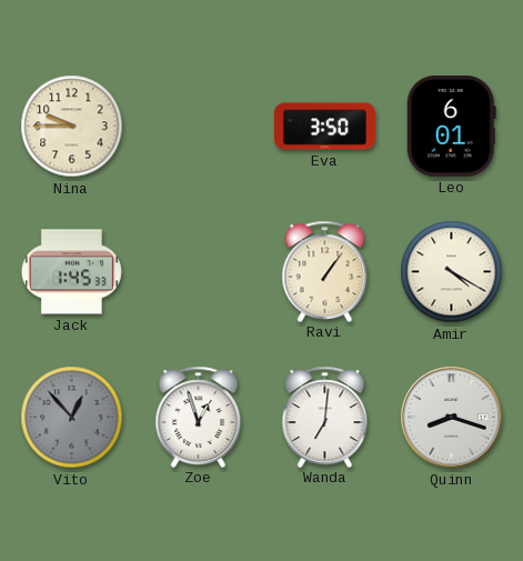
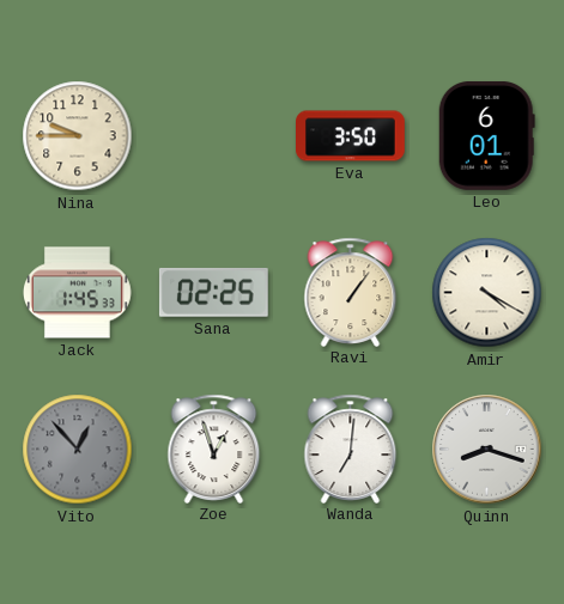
Sana: none -> 02:25
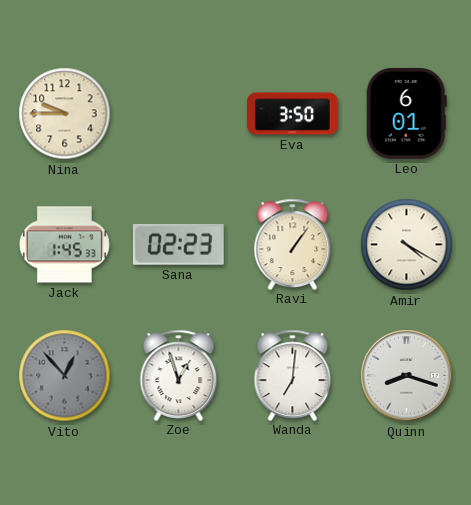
Sana: 02:25 -> 02:23
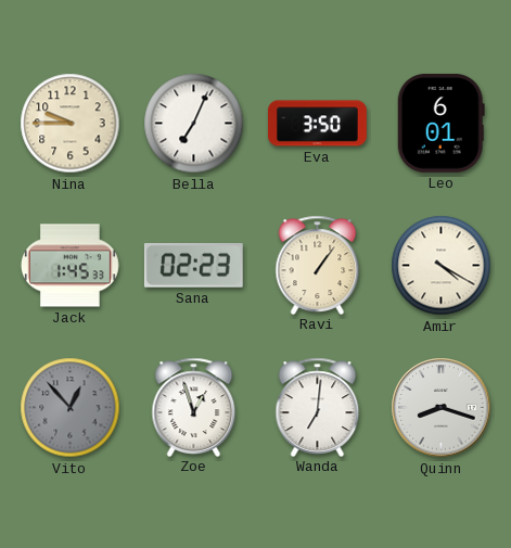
Bella: none -> 7:04
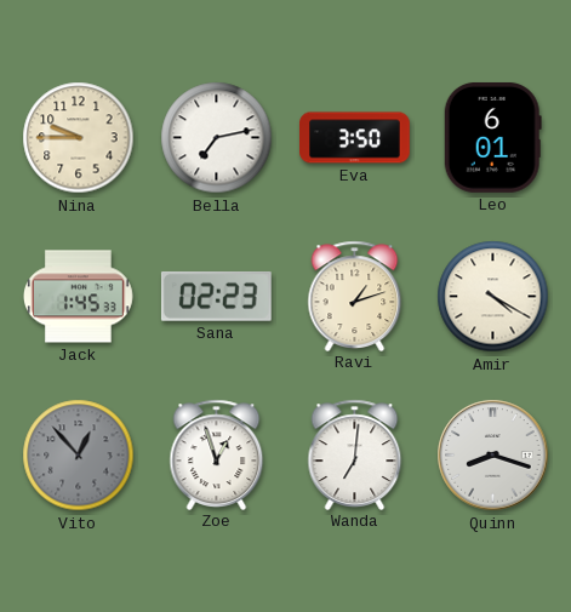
Bella: 7:04 -> 7:13
Ravi: 1:06 -> 1:12
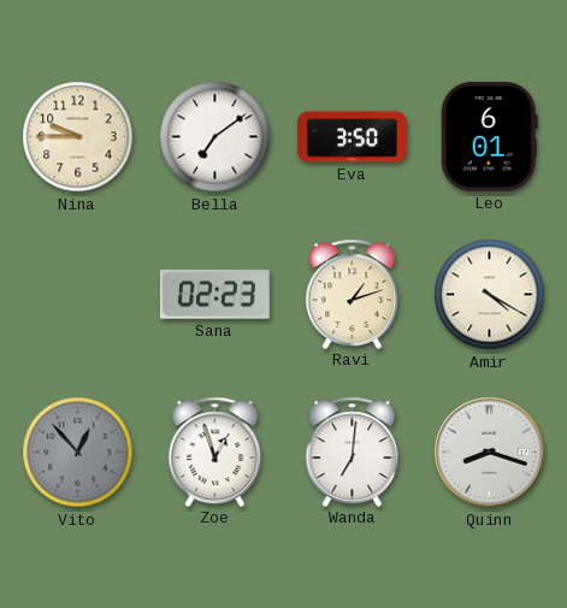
Bella: 7:13 -> 7:09
Jack: 1:45 -> none
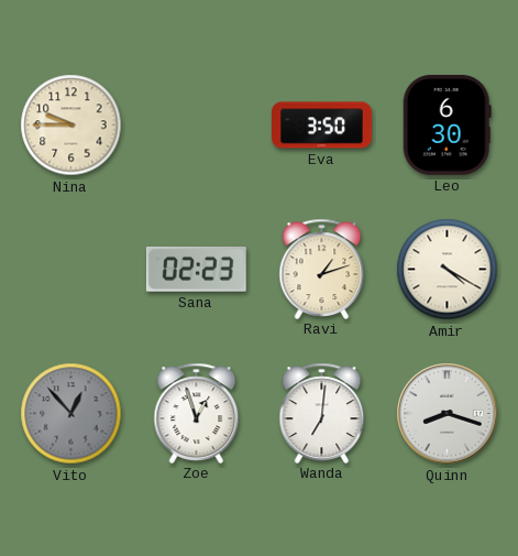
Bella: 7:09 -> none
Leo: 6:01 -> 6:30
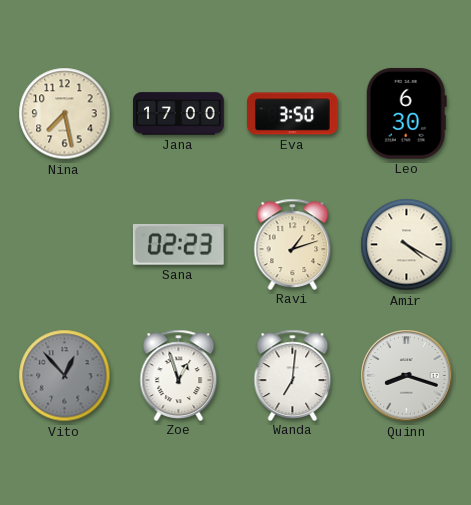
Nina: 9:45 -> 7:28
Jana: none -> 17:00
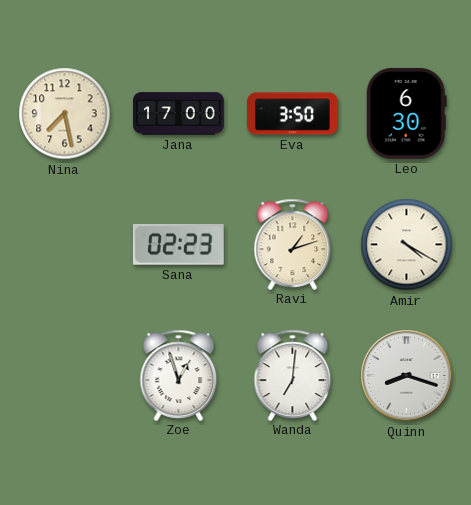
Vito: 12:53 -> none
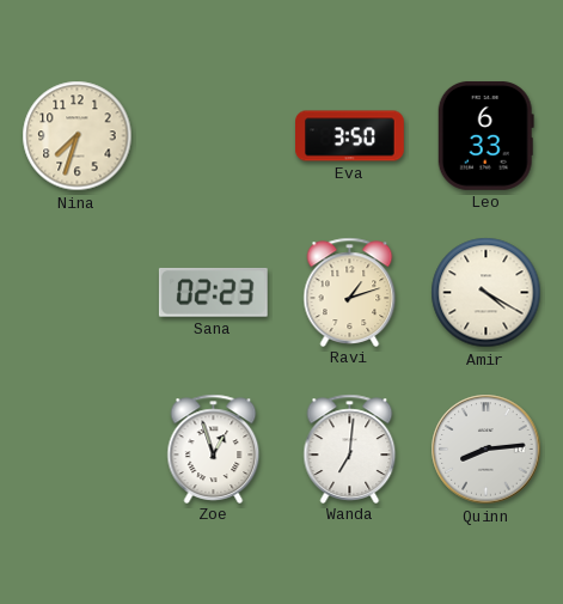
Nina: 7:28 -> 7:33
Jana: 17:00 -> none
Leo: 6:30 -> 6:33
Quinn: 8:18 -> 8:14
